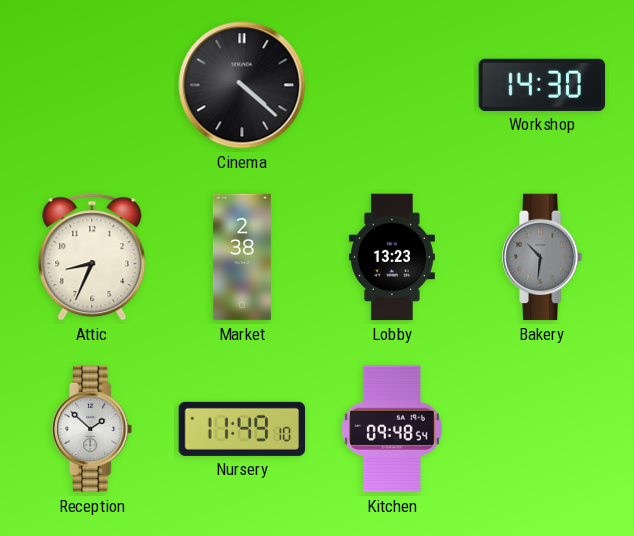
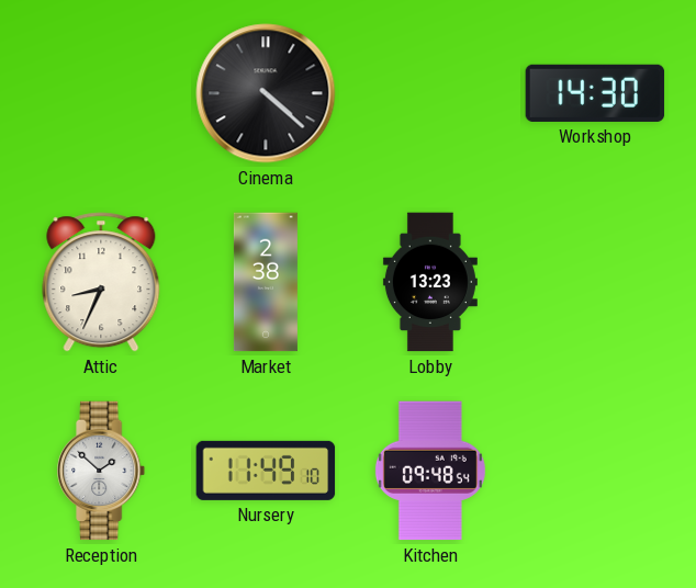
Bakery: 10:31 -> none
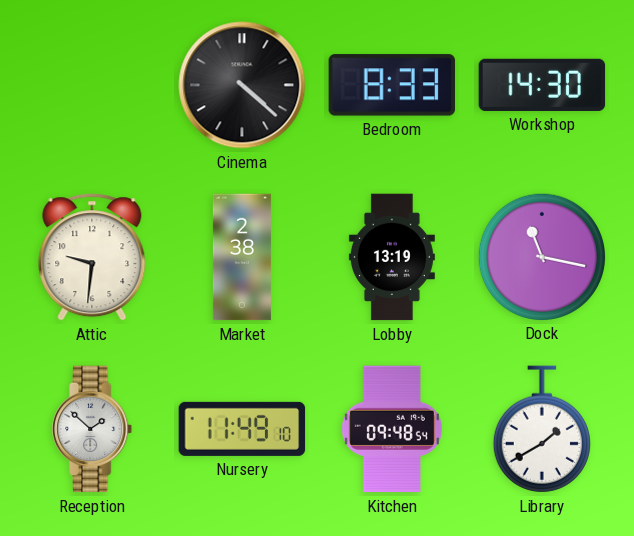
Bedroom: none -> 8:33
Attic: 8:34 -> 9:31
Lobby: 13:23 -> 13:19
Dock: none -> 11:17
Library: none -> 1:40
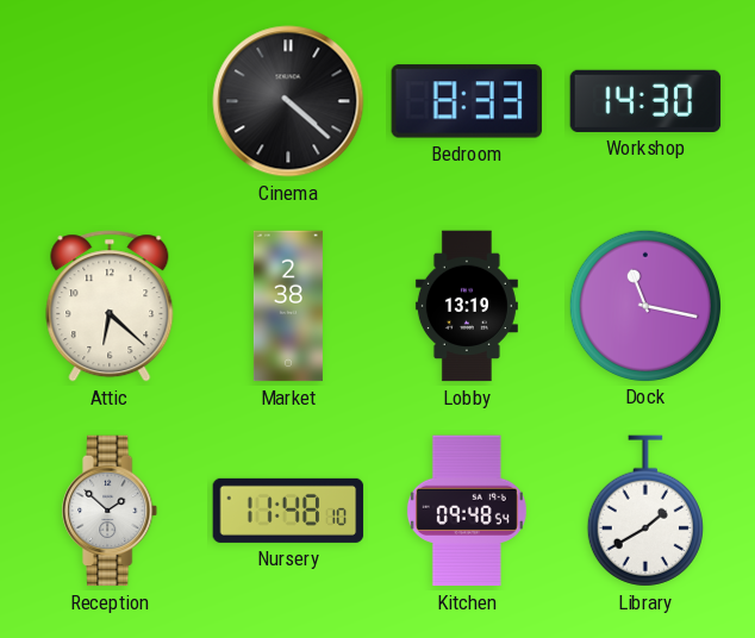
Attic: 9:31 -> 6:22
Nursery: 11:49 -> 11:48
